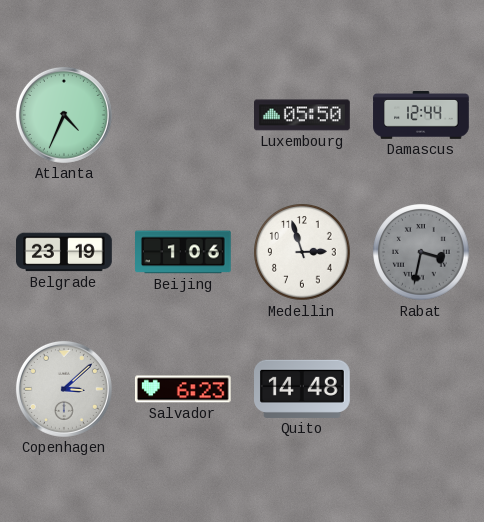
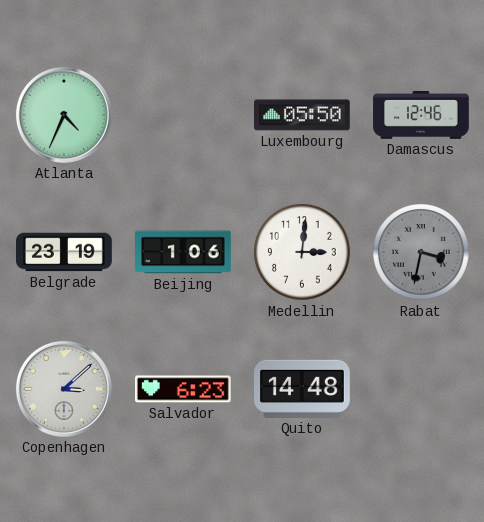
Damascus: 12:44 -> 12:46
Medellin: 2:57 -> 3:01
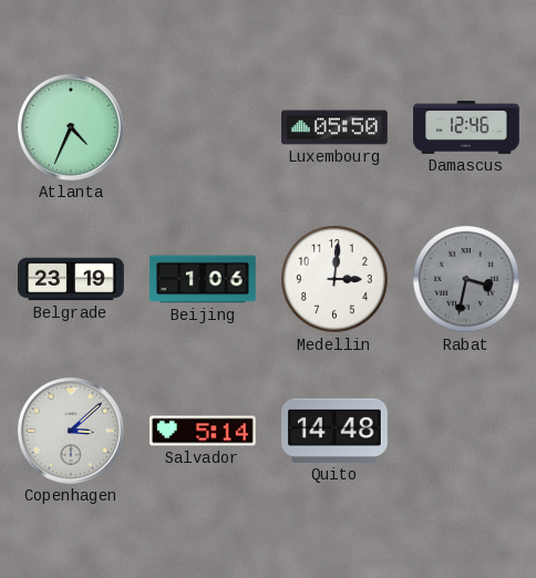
Salvador: 6:23 -> 5:14
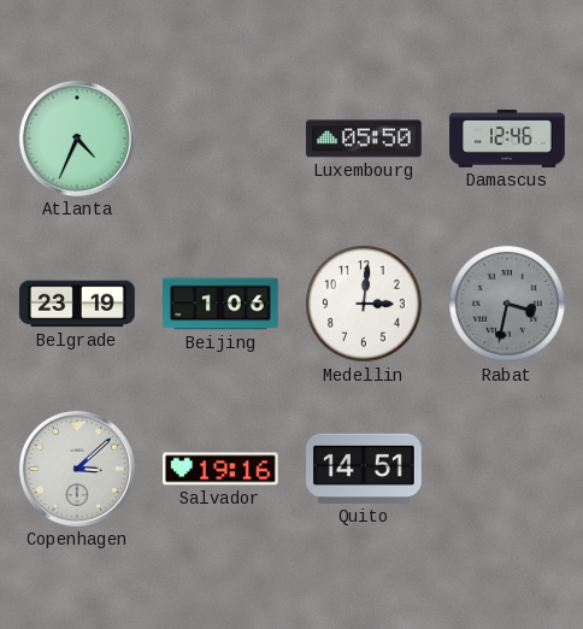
Salvador: 5:14 -> 19:16
Quito: 14:48 -> 14:51
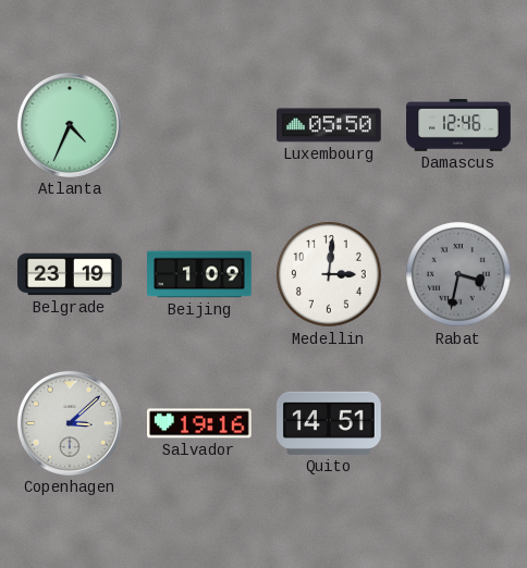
Beijing: 1:06 -> 1:09
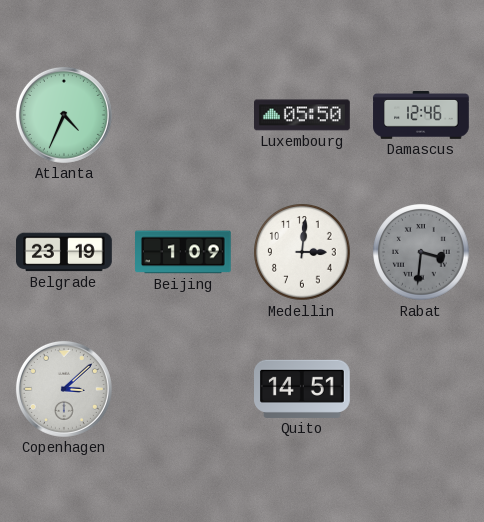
Rabat: 3:32 -> 3:31
Salvador: 19:16 -> none
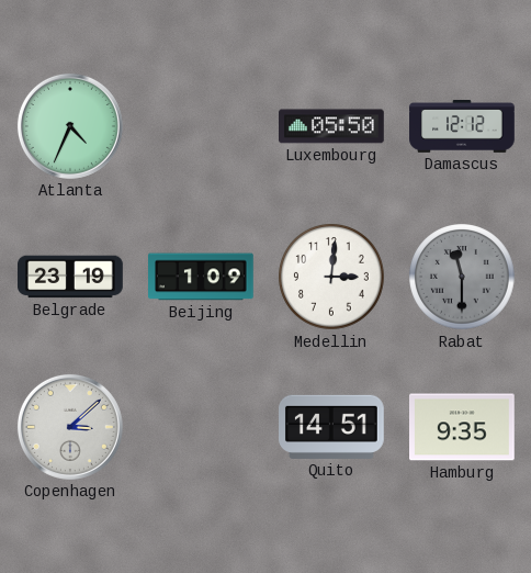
Damascus: 12:46 -> 12:12
Rabat: 3:31 -> 11:30
Hamburg: none -> 9:35
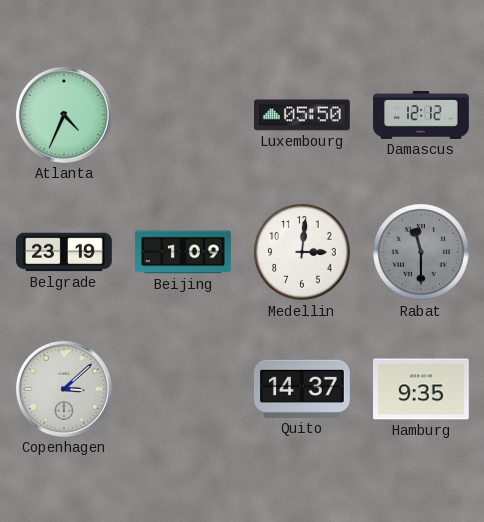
Quito: 14:51 -> 14:37
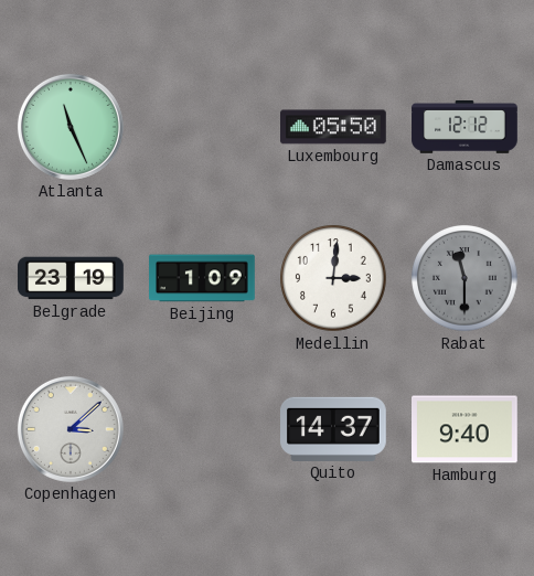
Atlanta: 4:34 -> 11:26
Hamburg: 9:35 -> 9:40
